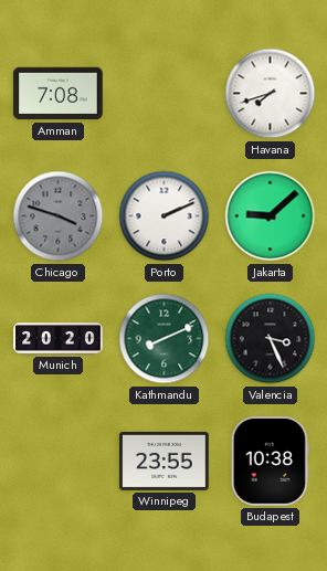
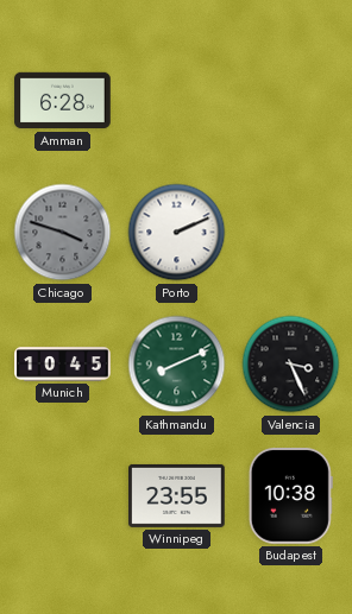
Amman: 7:08 -> 6:28
Havana: 7:42 -> none
Jakarta: 9:08 -> none
Munich: 20:20 -> 10:45
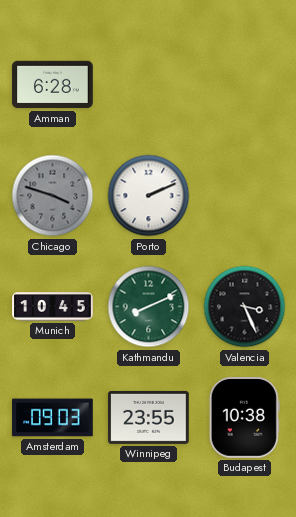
Amsterdam: none -> 09:03
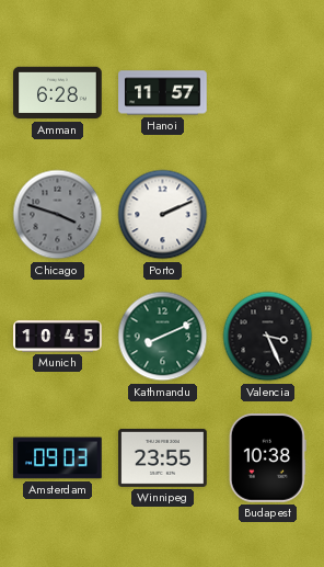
Hanoi: none -> 11:57
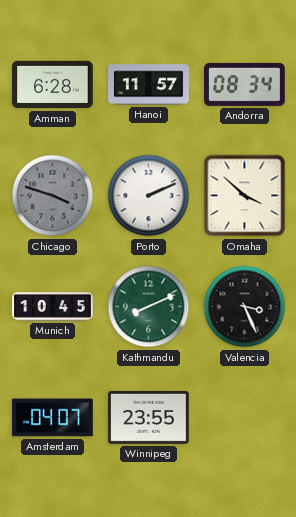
Andorra: none -> 08:34
Omaha: none -> 3:52
Amsterdam: 09:03 -> 04:07
Budapest: 10:38 -> none
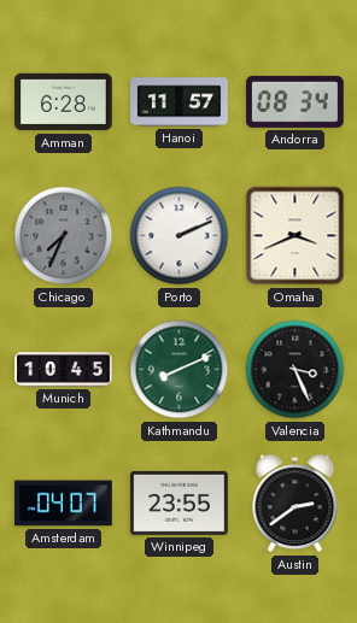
Chicago: 3:48 -> 7:34
Omaha: 3:52 -> 3:41
Austin: none -> 2:39
